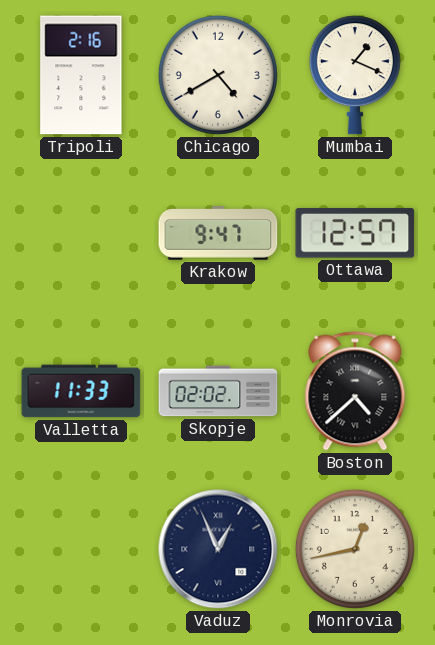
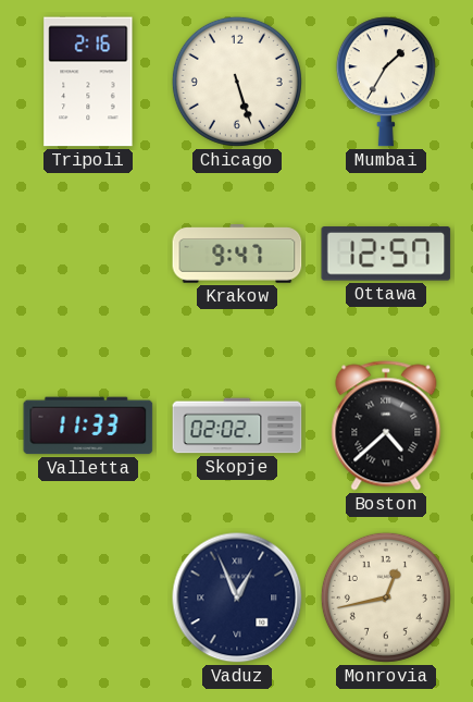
Chicago: 4:40 -> 5:27
Mumbai: 1:19 -> 1:35
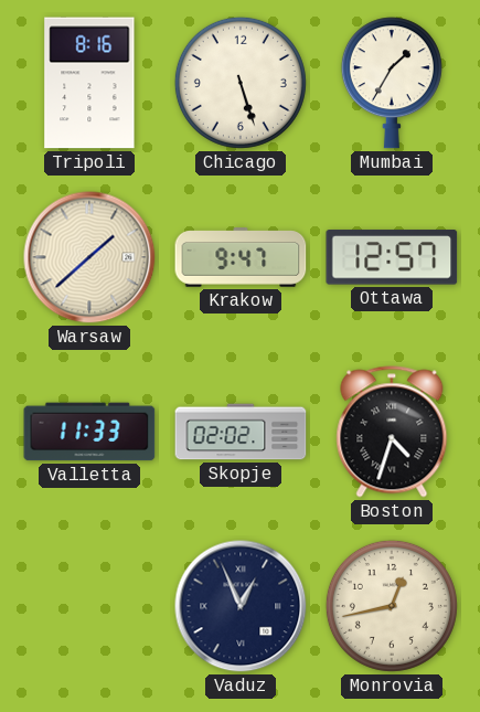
Tripoli: 2:16 -> 8:16
Warsaw: none -> 1:38
Boston: 4:38 -> 4:33
